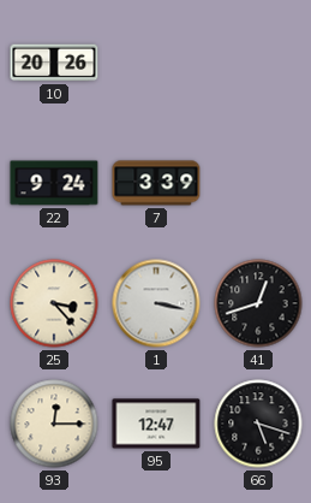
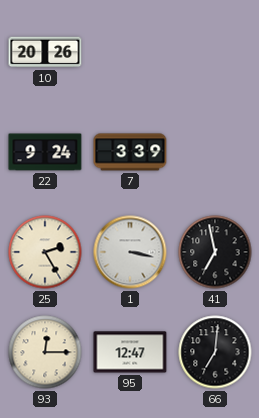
25: 3:23 -> 2:25
41: 12:42 -> 6:58
66: 5:18 -> 7:01
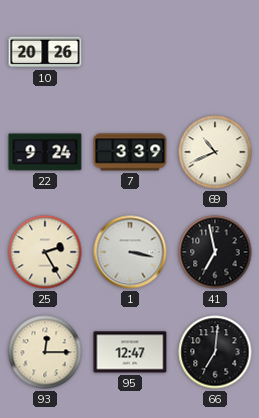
69: none -> 10:41
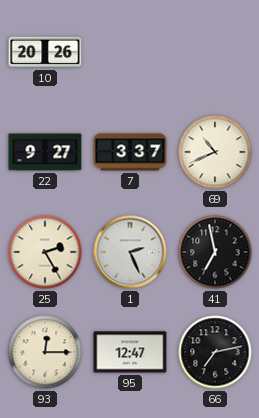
22: 9:24 -> 9:27
7: 3:39 -> 3:37
1: 3:17 -> 2:26
66: 7:01 -> 7:13
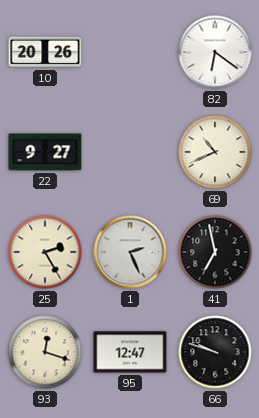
82: none -> 6:21
7: 3:37 -> none
93: 12:15 -> 12:18
66: 7:13 -> 9:48
